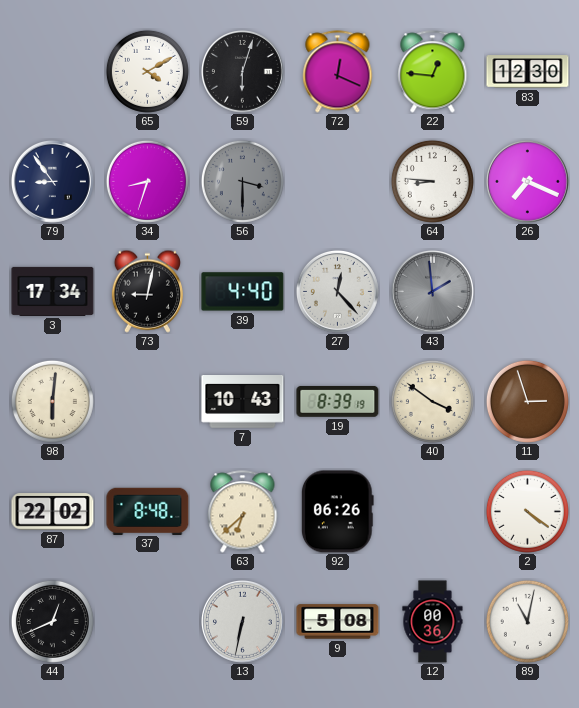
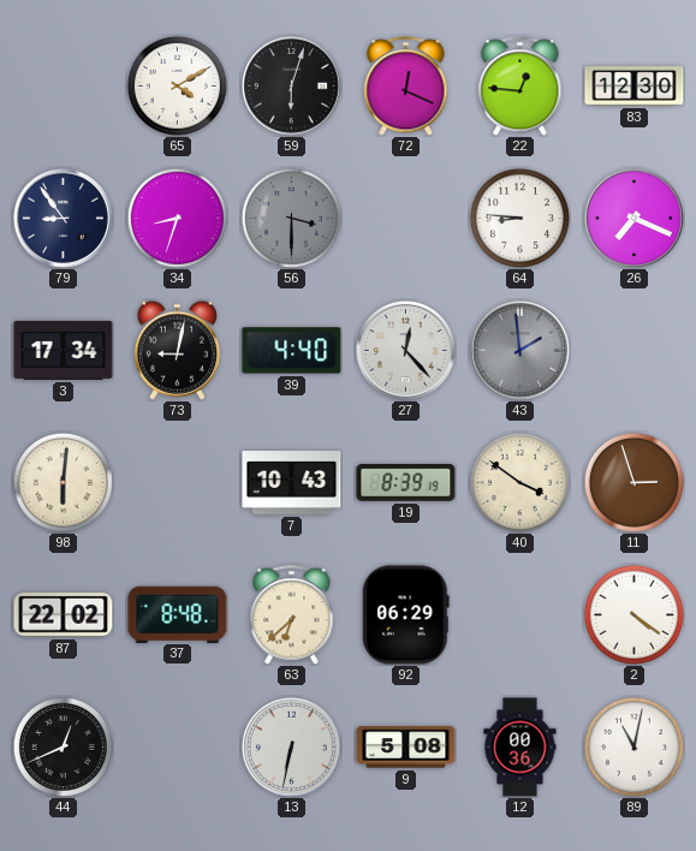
92: 06:26 -> 06:29
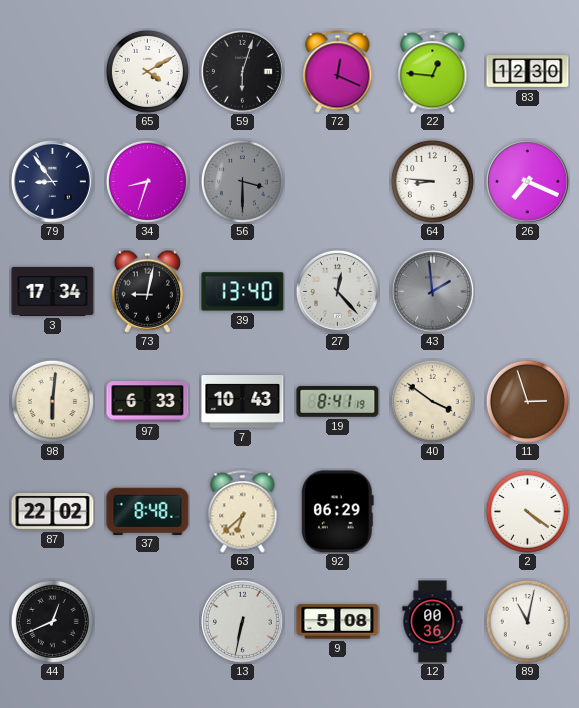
39: 4:40 -> 13:40
97: none -> 6:33
19: 8:39 -> 8:41
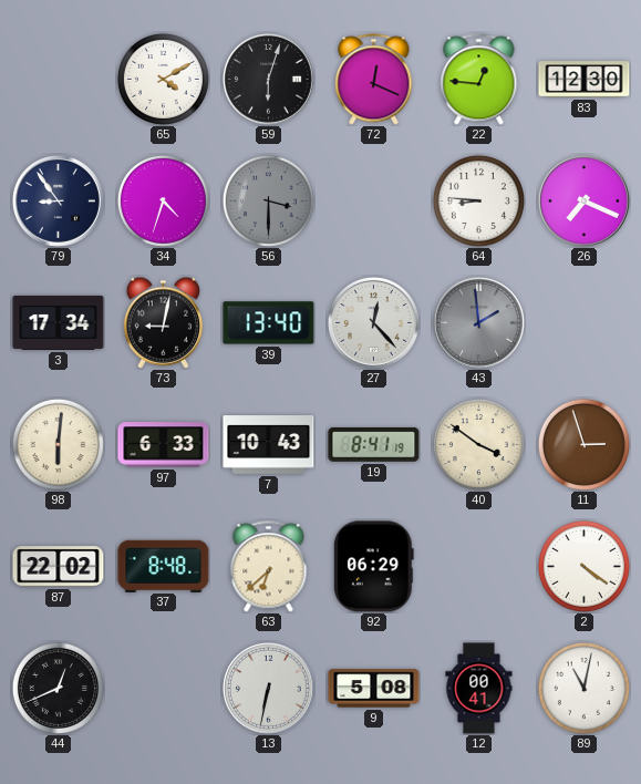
34: 8:33 -> 4:33
12: 00:36 -> 00:41
